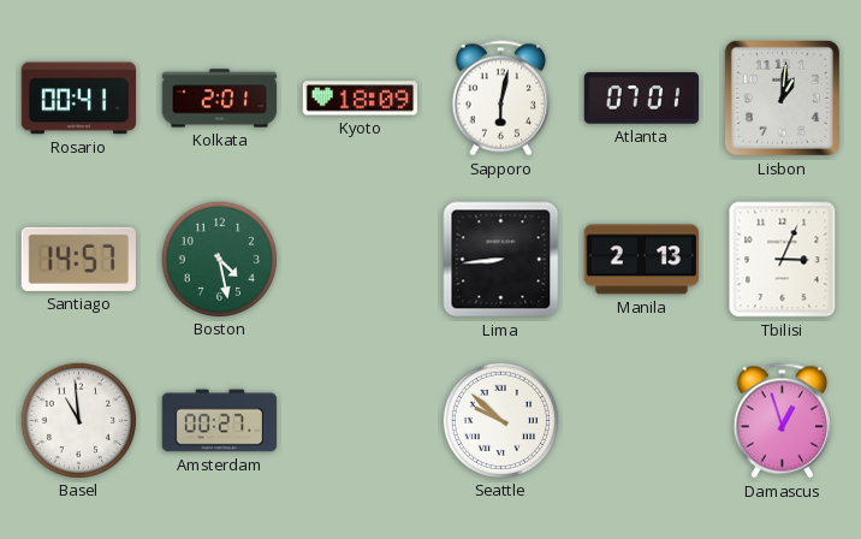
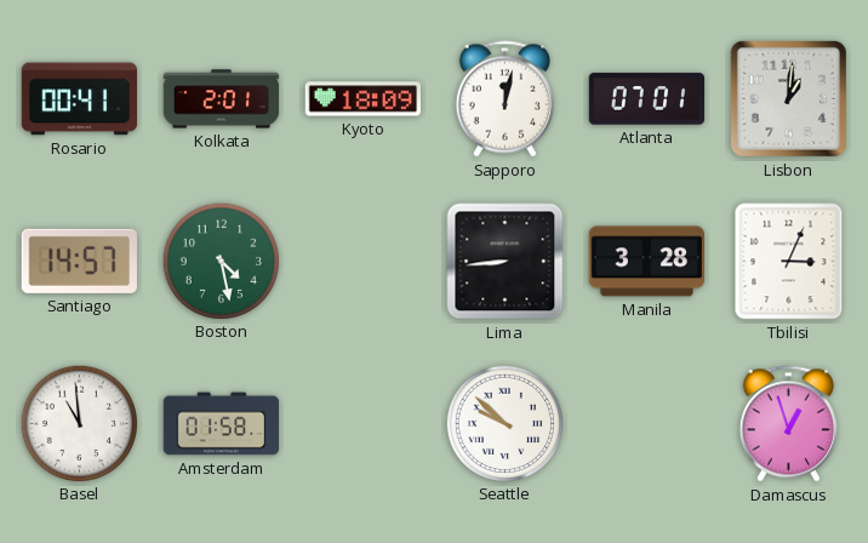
Sapporo: 6:02 -> 12:02
Manila: 2:13 -> 3:28
Amsterdam: 00:27 -> 01:58
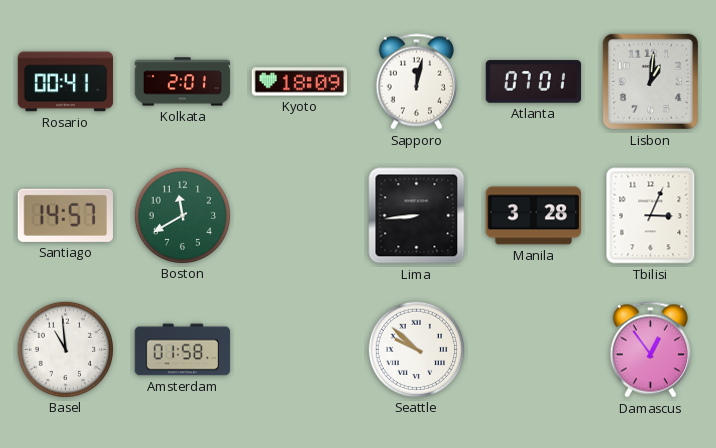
Boston: 4:28 -> 11:40
Damascus: 12:57 -> 12:54
